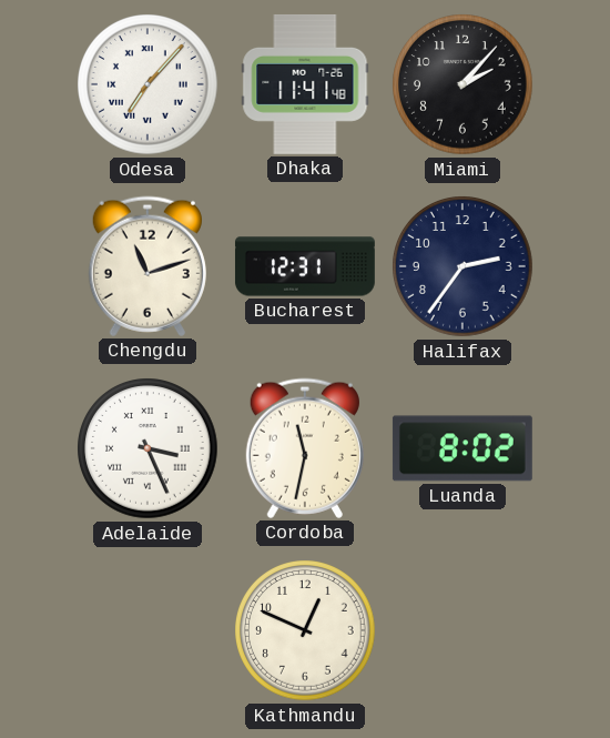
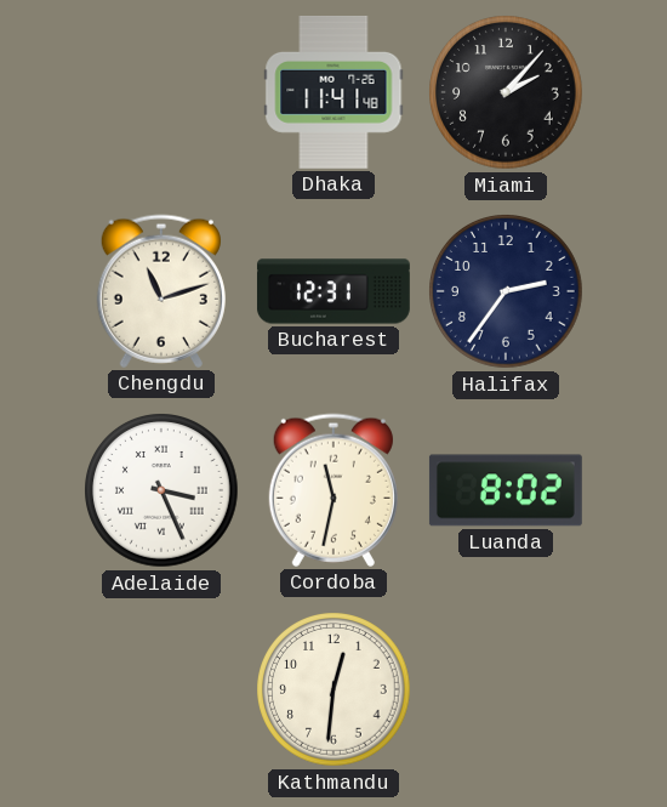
Odesa: 7:07 -> none
Kathmandu: 12:49 -> 12:31
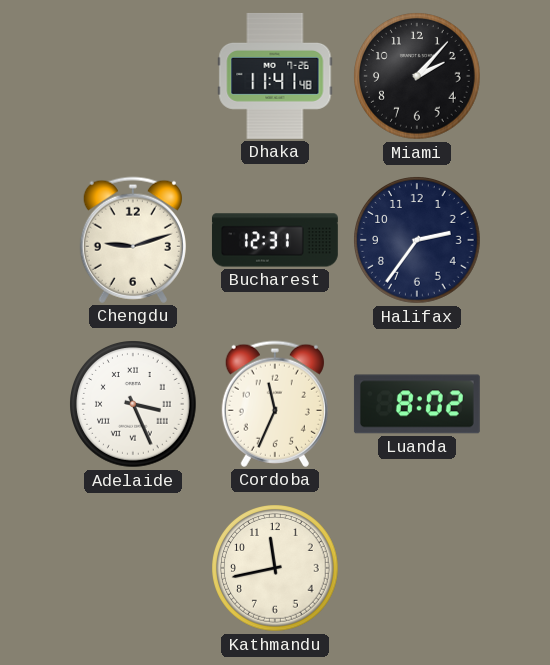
Chengdu: 11:12 -> 9:12
Cordoba: 11:32 -> 11:34
Kathmandu: 12:31 -> 11:43
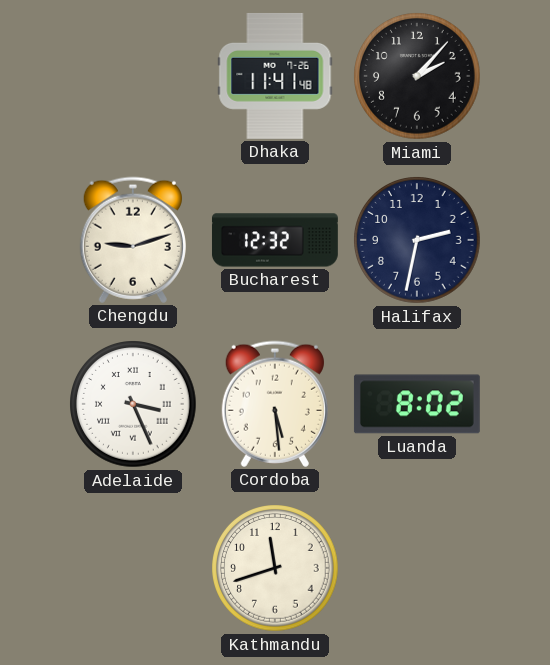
Bucharest: 12:31 -> 12:32
Halifax: 2:36 -> 2:32
Cordoba: 11:34 -> 5:29
Kathmandu: 11:43 -> 11:42
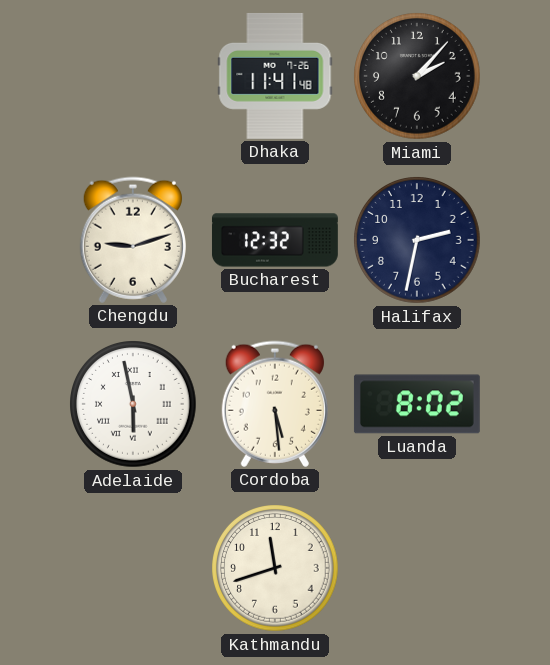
Adelaide: 3:26 -> 5:58
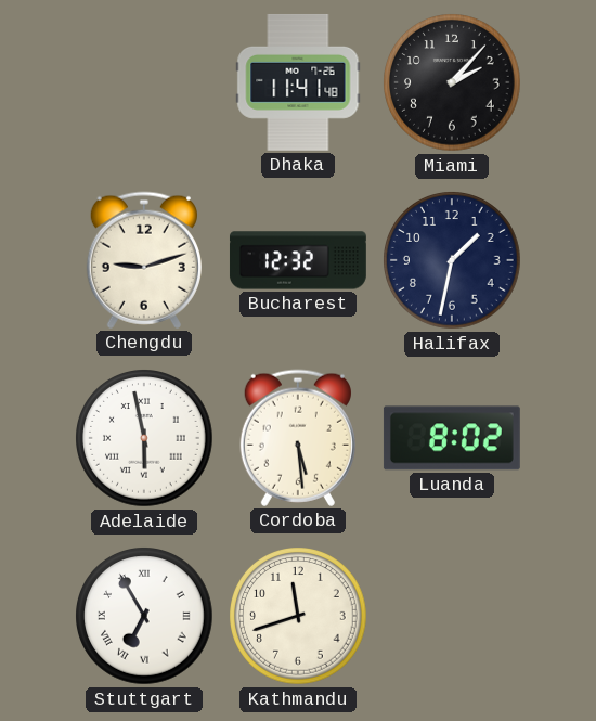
Halifax: 2:32 -> 1:32
Stuttgart: none -> 6:55
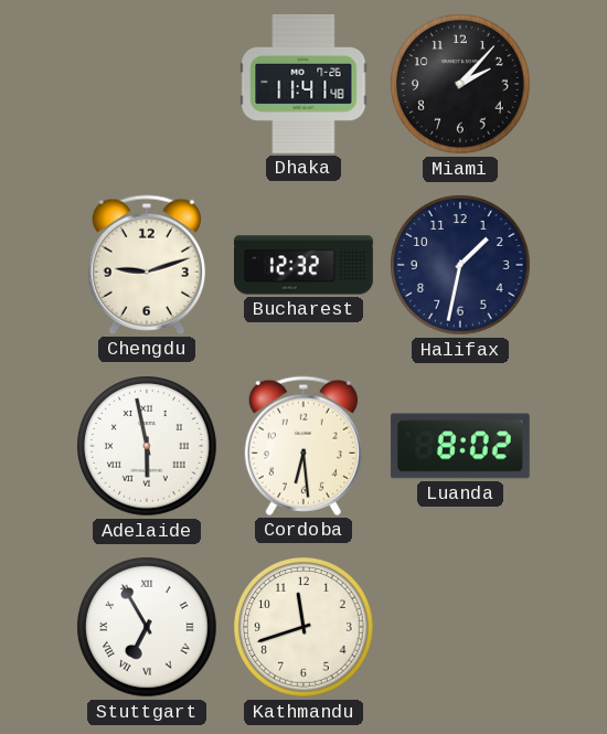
Cordoba: 5:29 -> 6:29
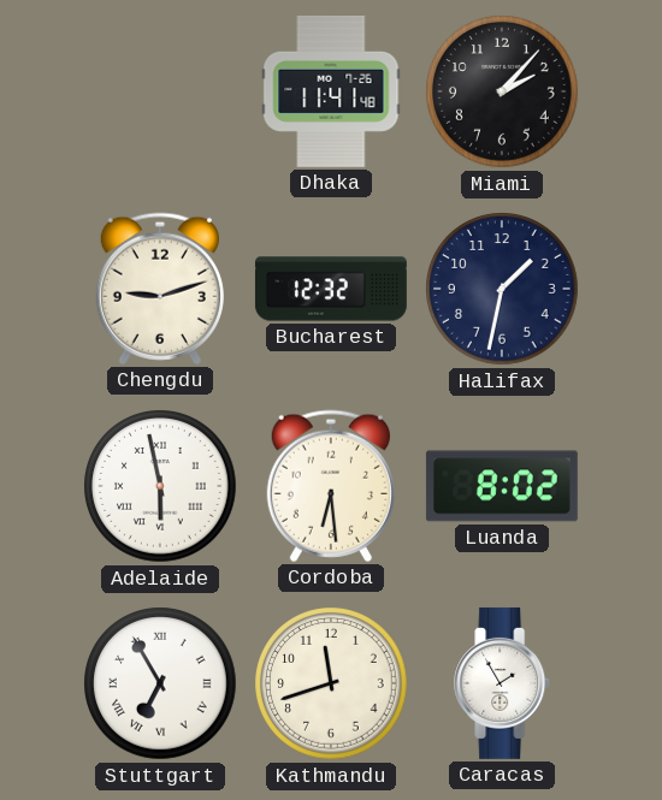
Caracas: none -> 1:55
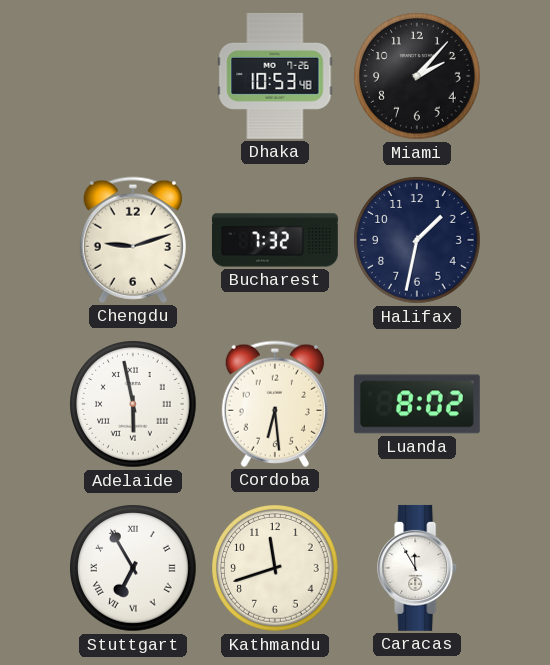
Dhaka: 11:41 -> 10:53
Bucharest: 12:32 -> 7:32
Caracas: 1:55 -> 11:55
